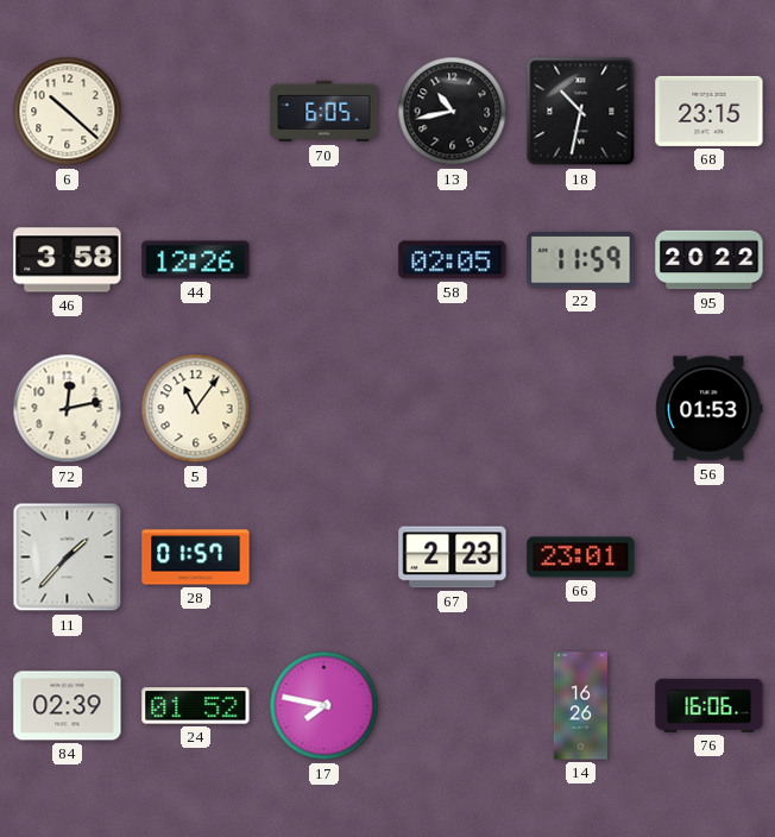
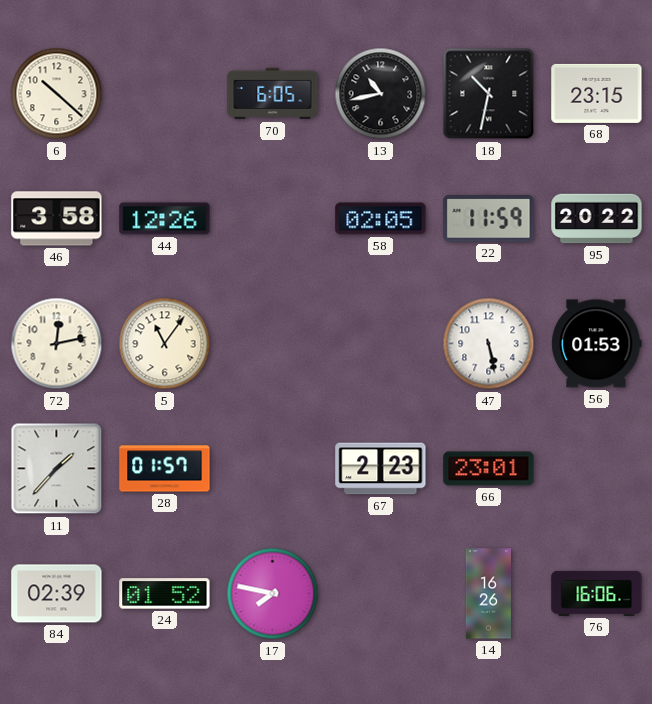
47: none -> 5:28
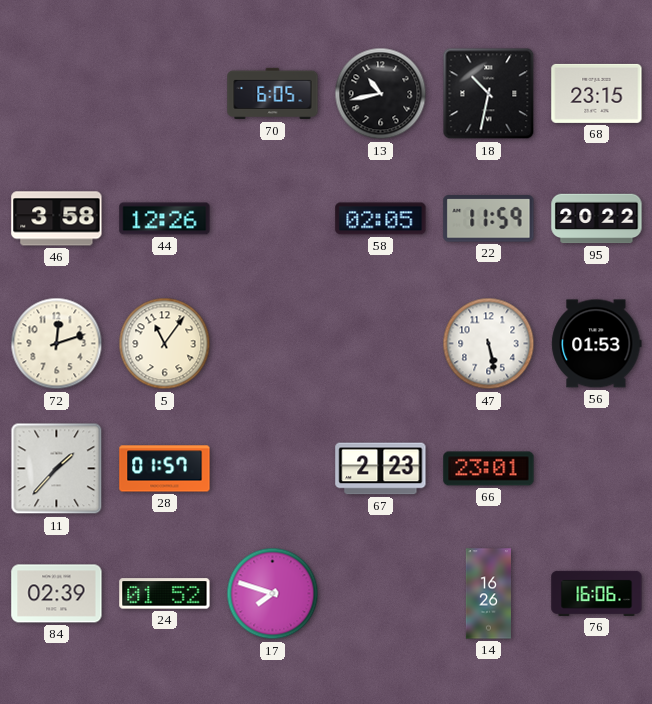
6: 10:22 -> none
72: 12:13 -> 12:12
17: 7:47 -> 7:48
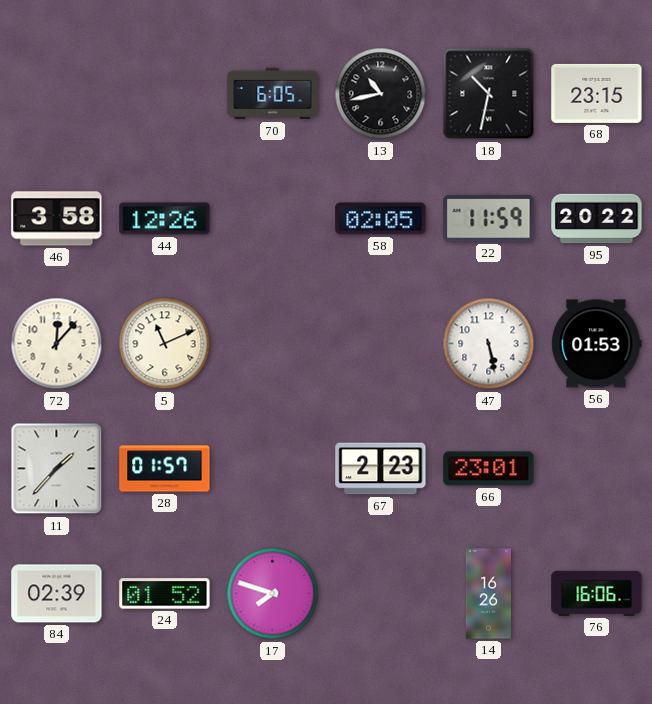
72: 12:12 -> 12:07
5: 11:06 -> 11:11
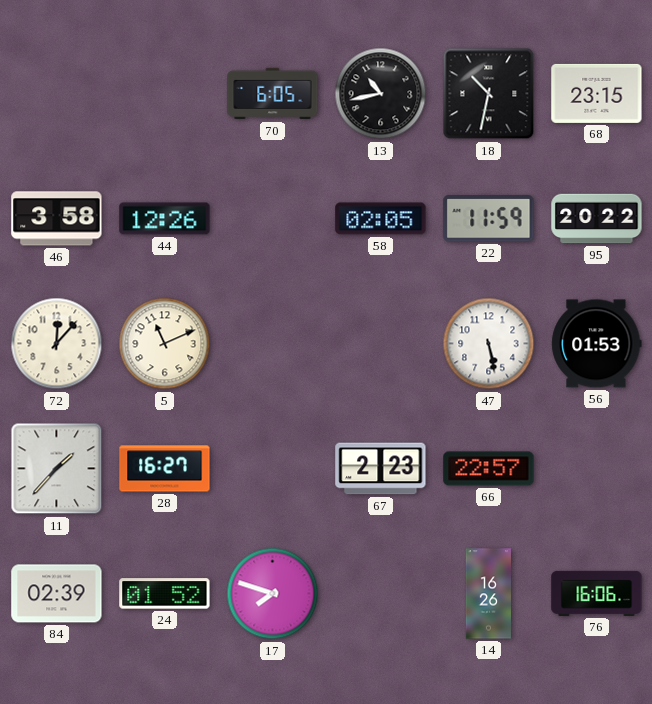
28: 01:57 -> 16:27
66: 23:01 -> 22:57
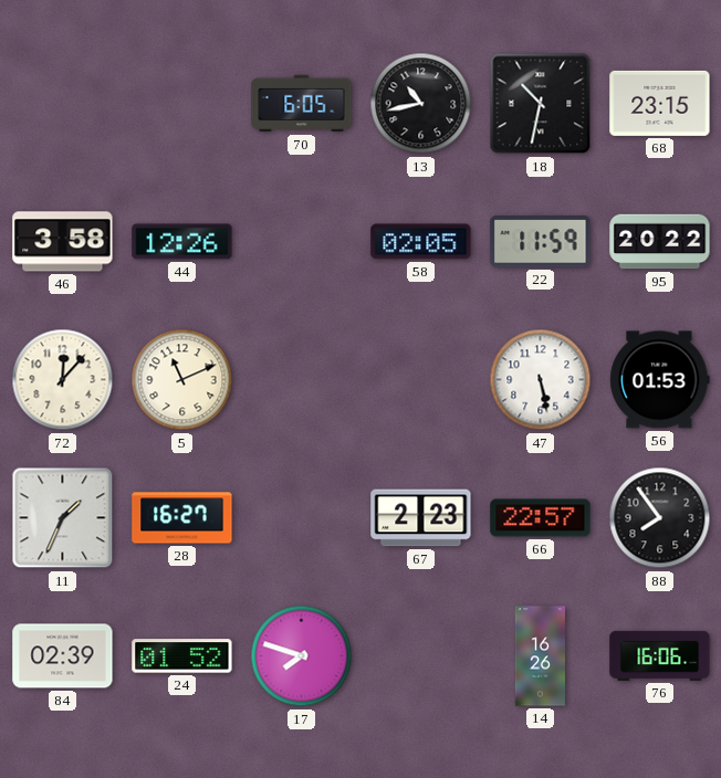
11: 1:37 -> 1:34
88: none -> 7:54
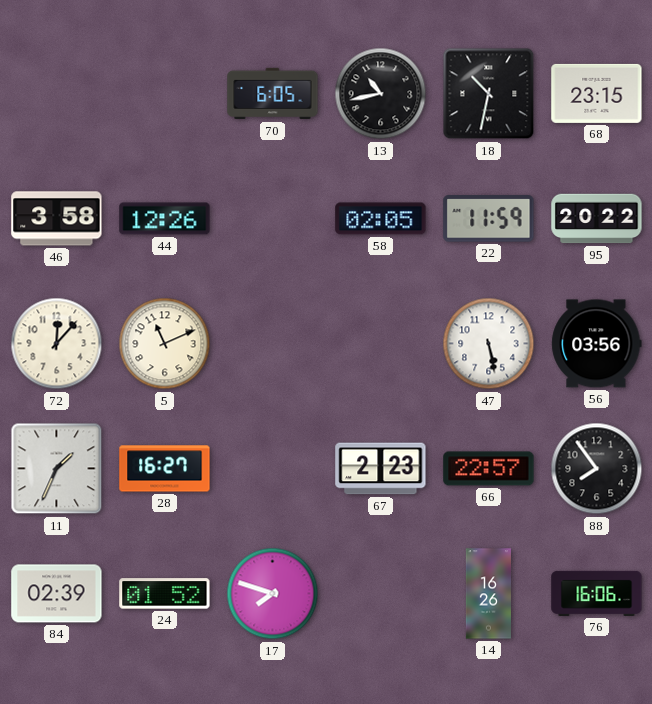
56: 01:53 -> 03:56
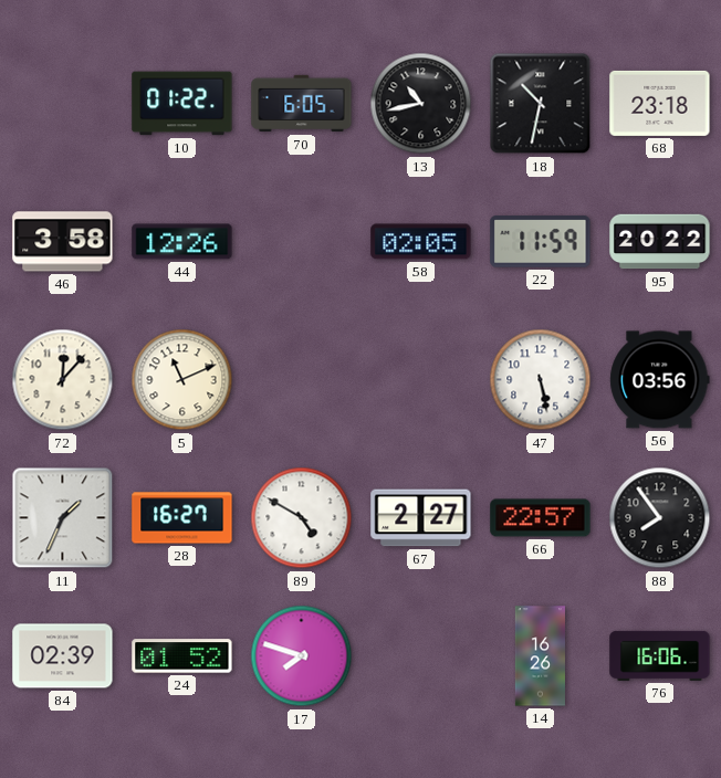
10: none -> 01:22
68: 23:15 -> 23:18
89: none -> 4:50
67: 2:23 -> 2:27
